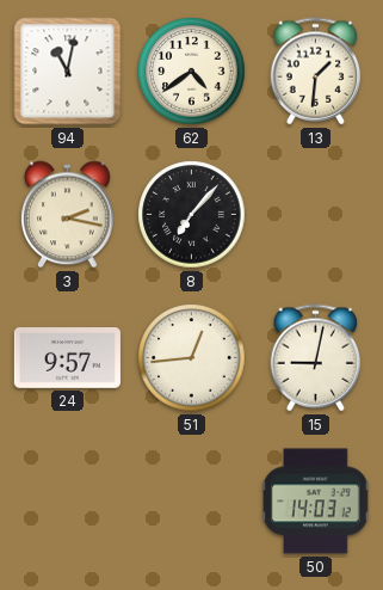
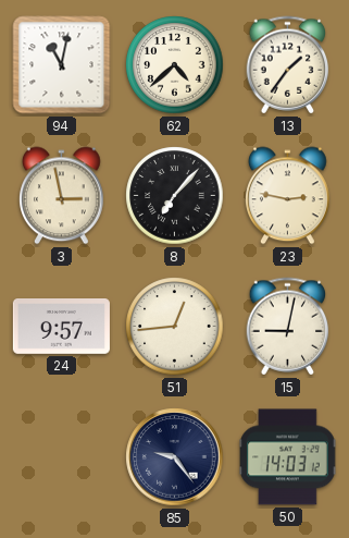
62: 4:39 -> 4:38
13: 1:31 -> 1:36
3: 2:17 -> 2:58
23: none -> 2:47
85: none -> 9:24
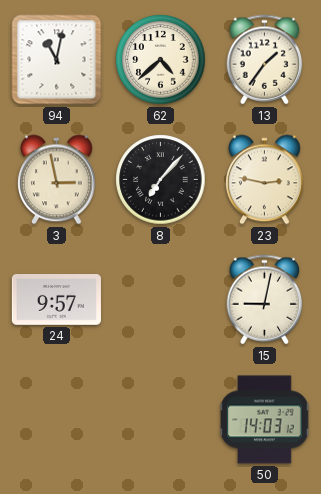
51: 12:44 -> none
85: 9:24 -> none
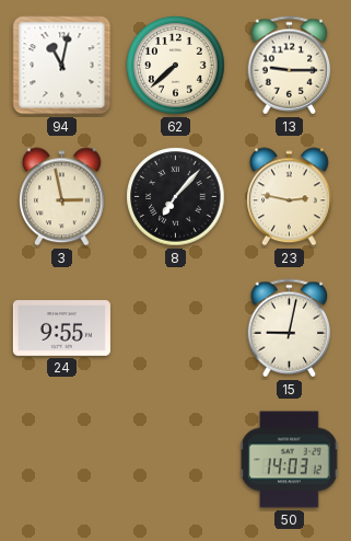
62: 4:38 -> 7:38
13: 1:36 -> 9:15
24: 9:57 -> 9:55
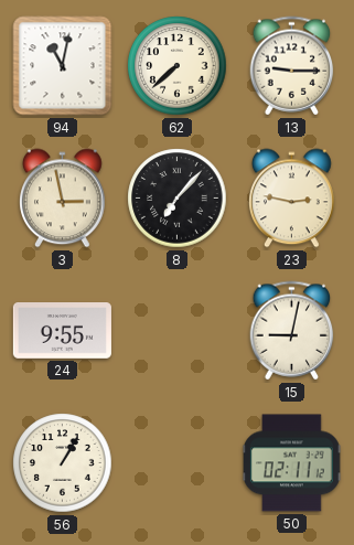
56: none -> 1:05
50: 14:03 -> 02:11
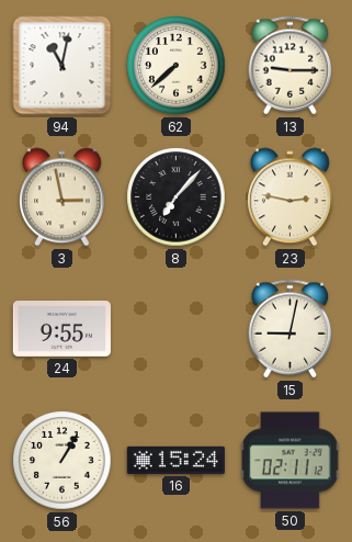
16: none -> 15:24
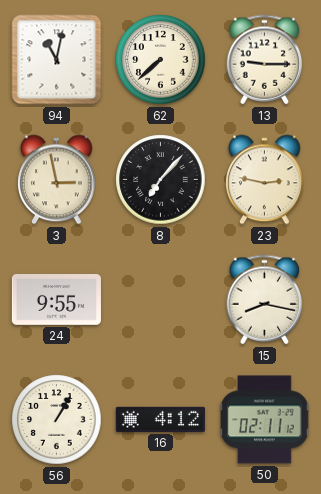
15: 9:02 -> 8:17
16: 15:24 -> 4:12
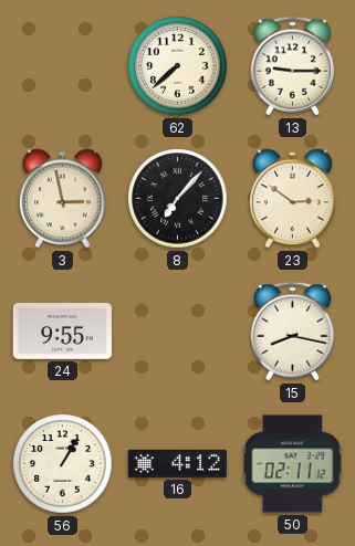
94: 11:02 -> none
23: 2:47 -> 2:51
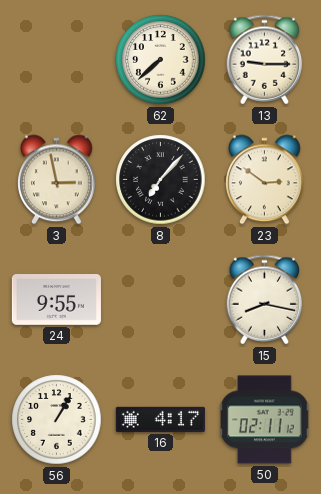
16: 4:12 -> 4:17
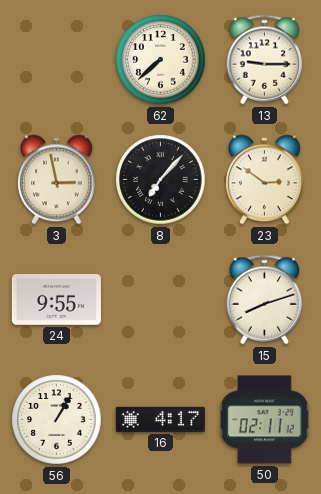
15: 8:17 -> 8:12
